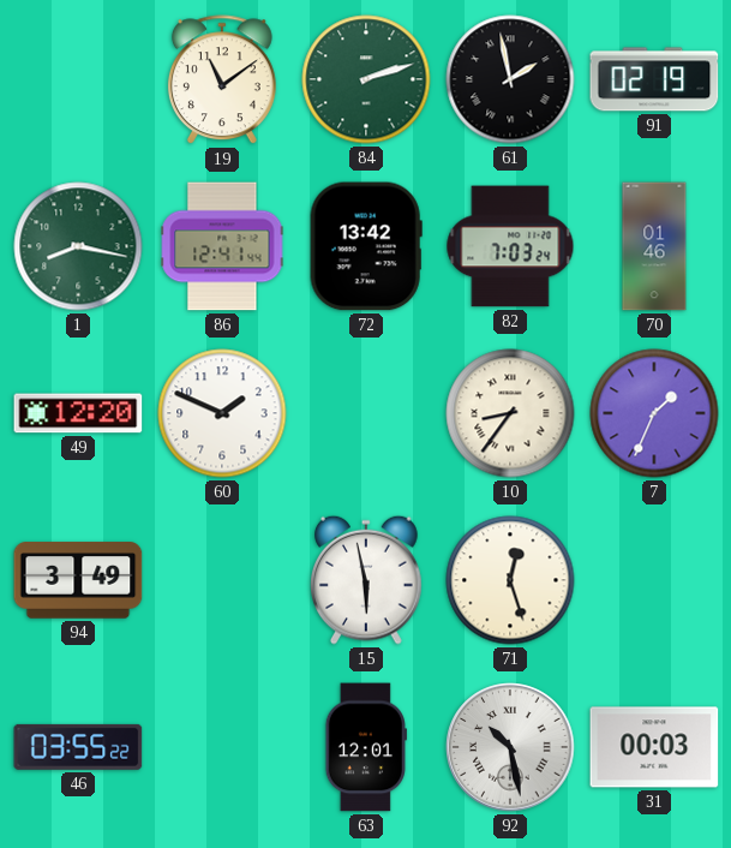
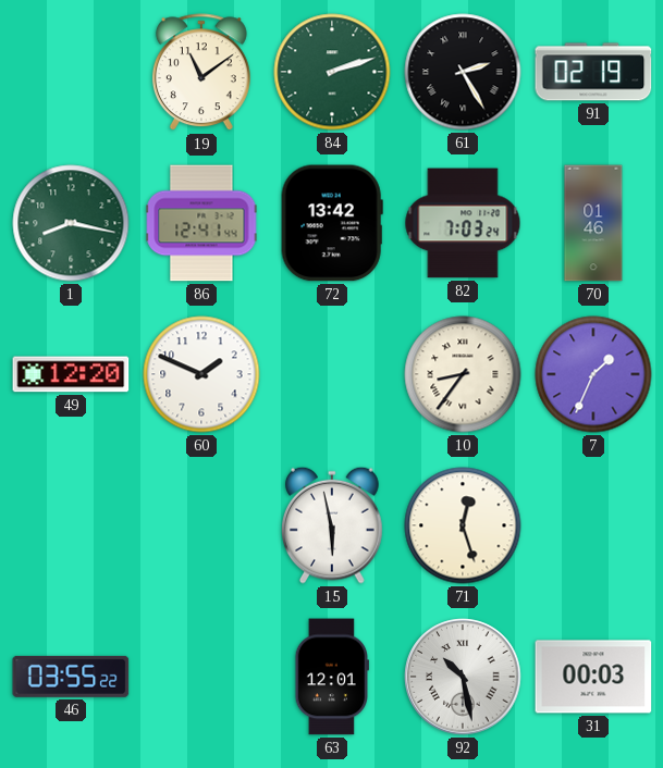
61: 1:58 -> 2:25
94: 3:49 -> none
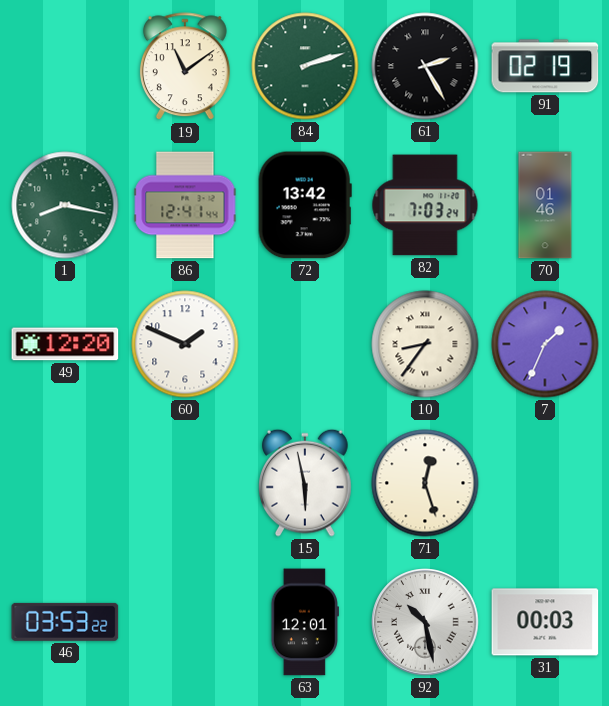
46: 03:55 -> 03:53
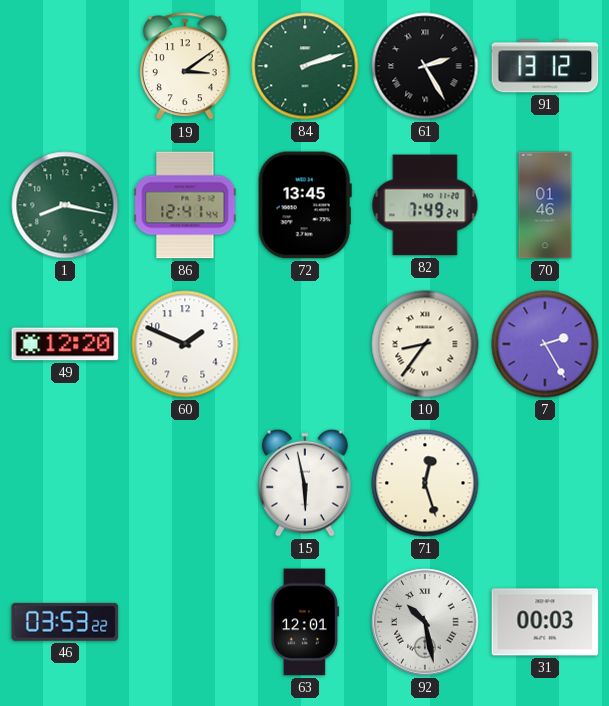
19: 11:09 -> 3:09
91: 02:19 -> 13:12
72: 13:42 -> 13:45
82: 7:03 -> 7:49
7: 1:34 -> 2:25
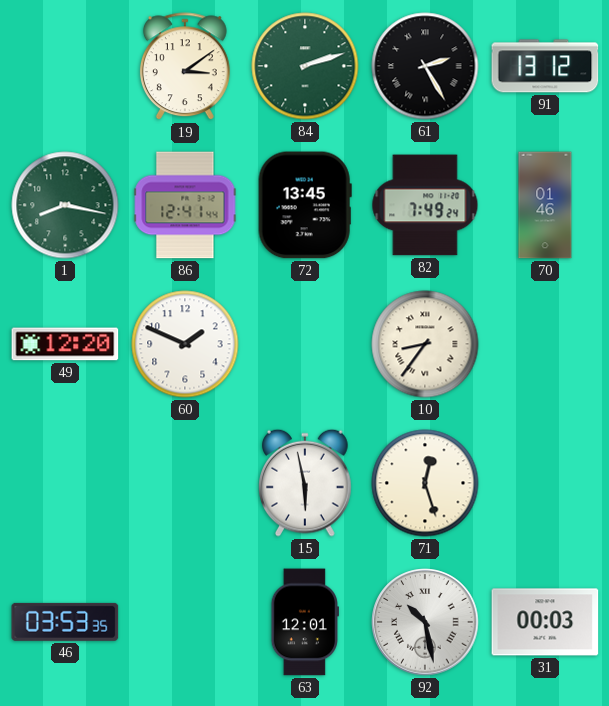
7: 2:25 -> none
46: 03:53:22 -> 03:53:35
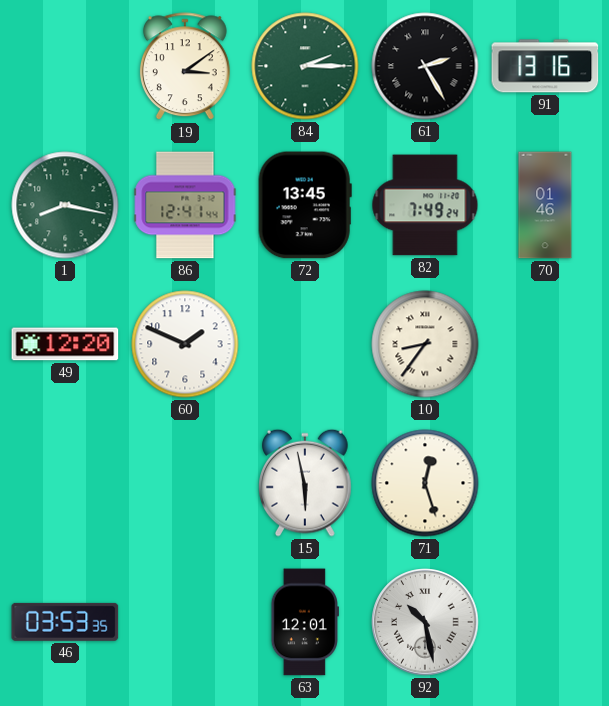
84: 2:12 -> 2:15
91: 13:12 -> 13:16
31: 00:03 -> none
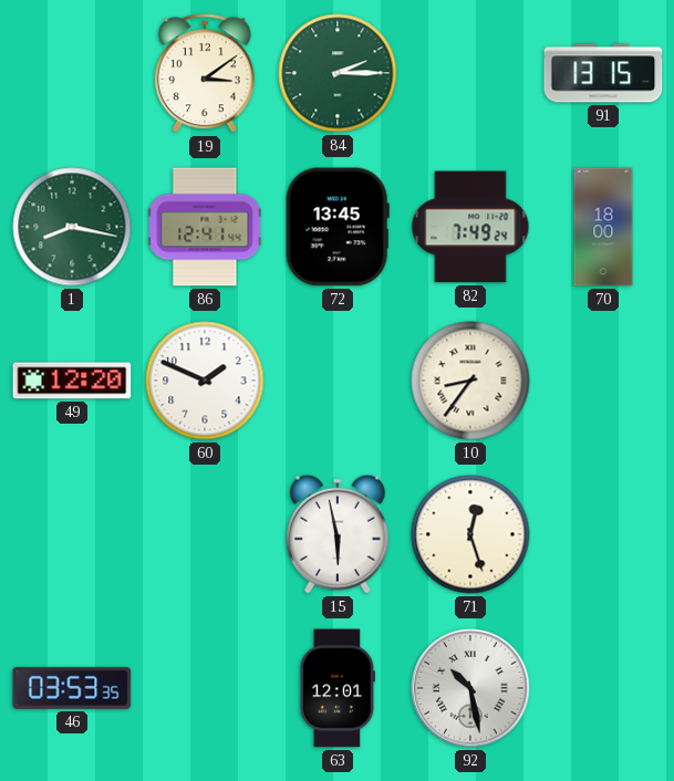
61: 2:25 -> none
91: 13:16 -> 13:15
70: 01:46 -> 18:00
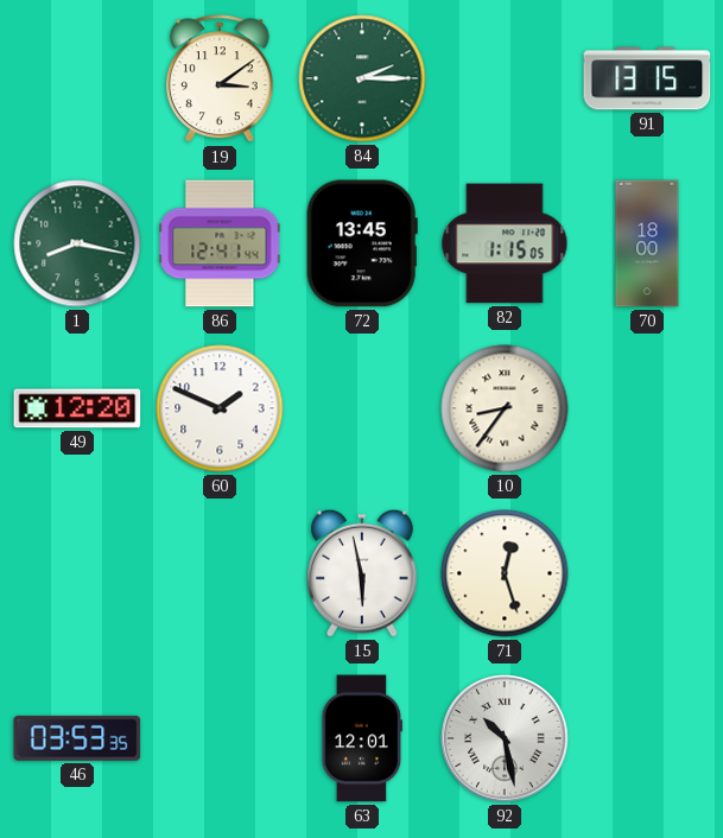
82: 7:49 -> 1:15
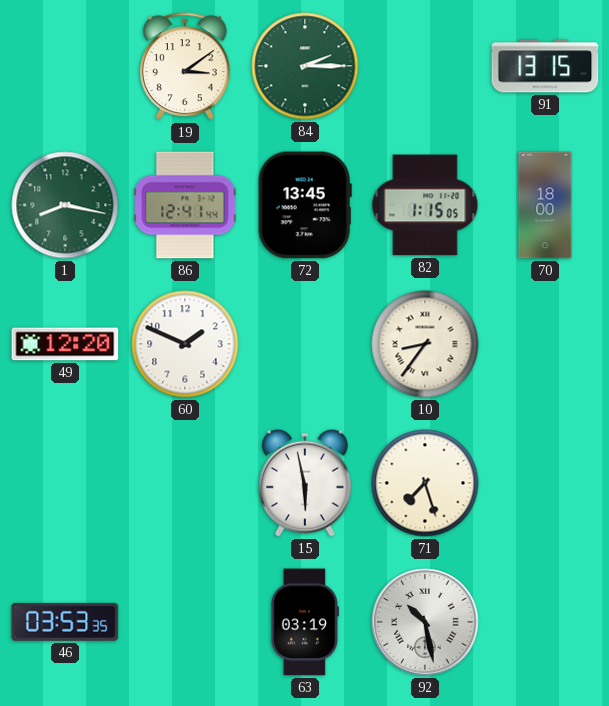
71: 12:27 -> 7:27
63: 12:01 -> 03:19
